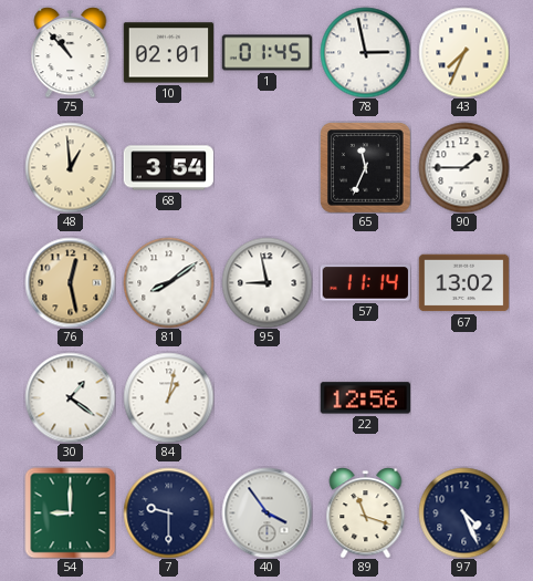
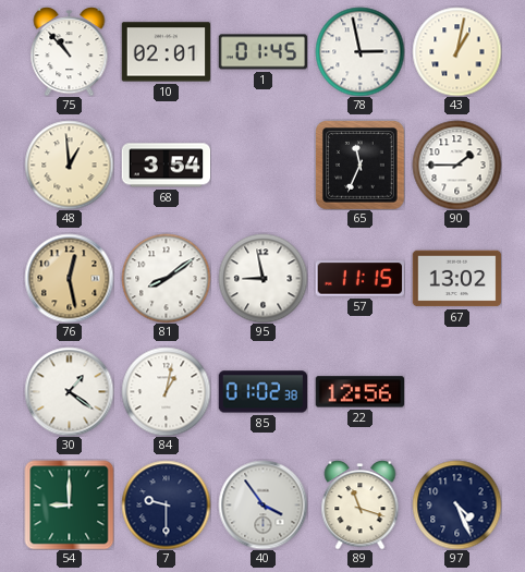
43: 7:34 -> 1:02
57: 11:14 -> 11:15
85: none -> 01:02
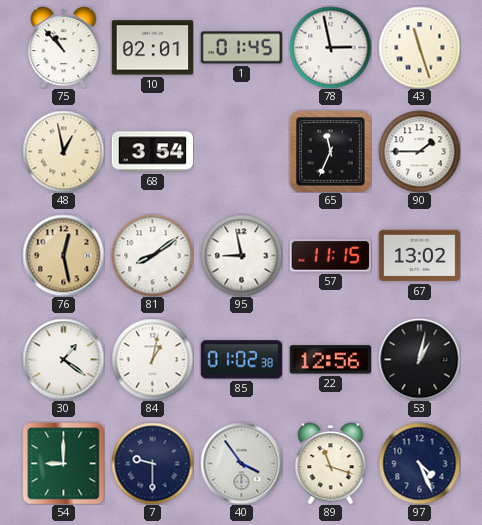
43: 1:02 -> 11:27
48: 12:59 -> 12:58
53: none -> 1:02
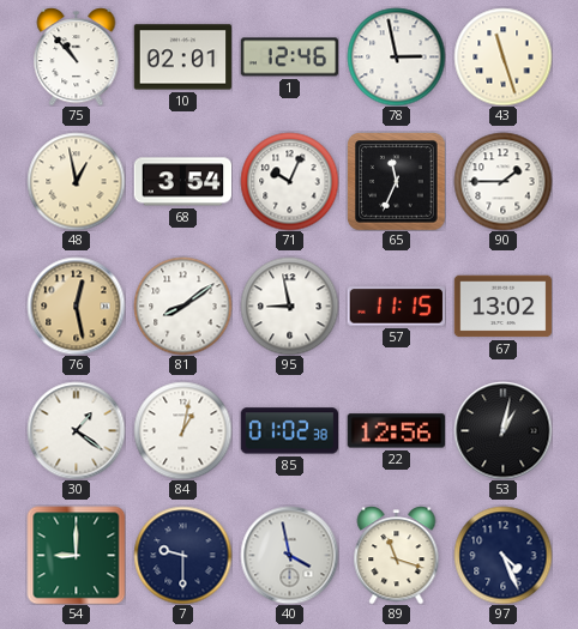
1: 01:45 -> 12:46
71: none -> 10:04
40: 3:54 -> 3:58
